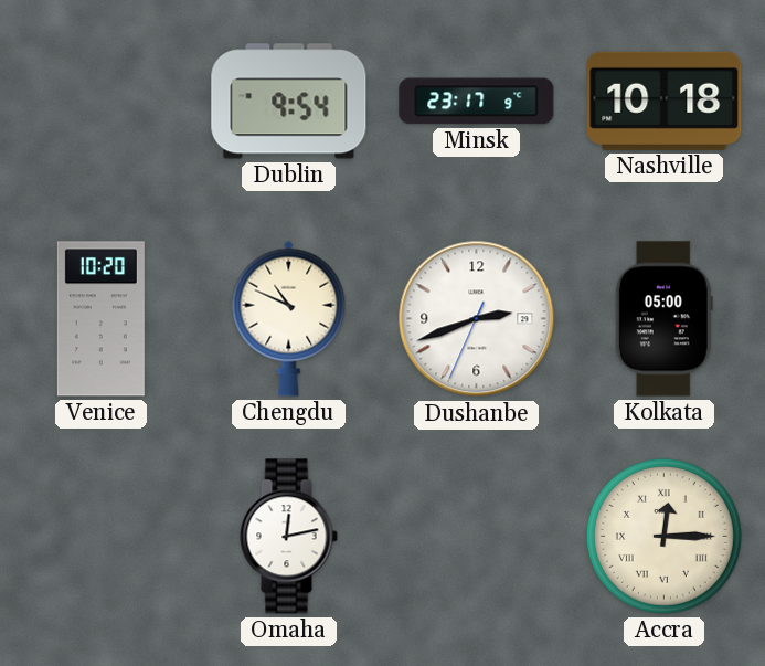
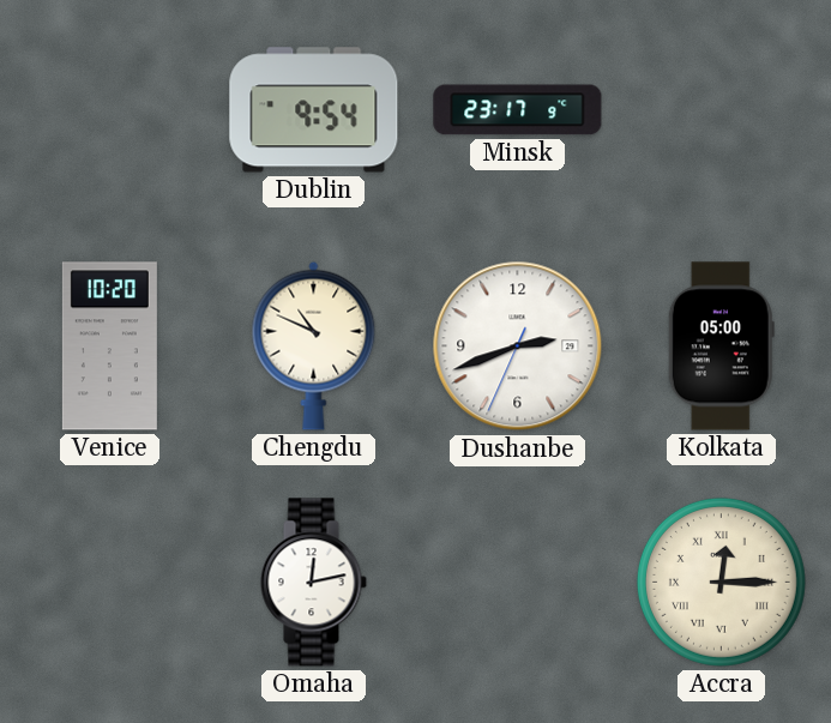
Nashville: 10:18 -> none
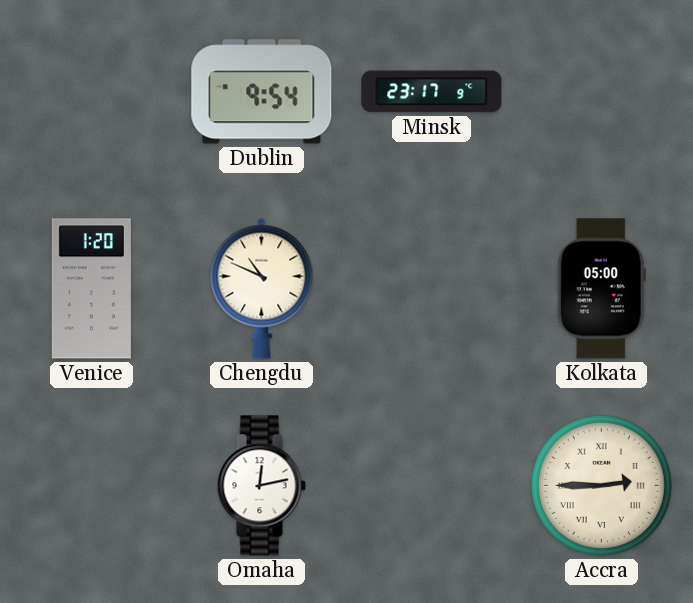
Venice: 10:20 -> 1:20
Dushanbe: 2:41 -> none
Accra: 12:15 -> 2:45
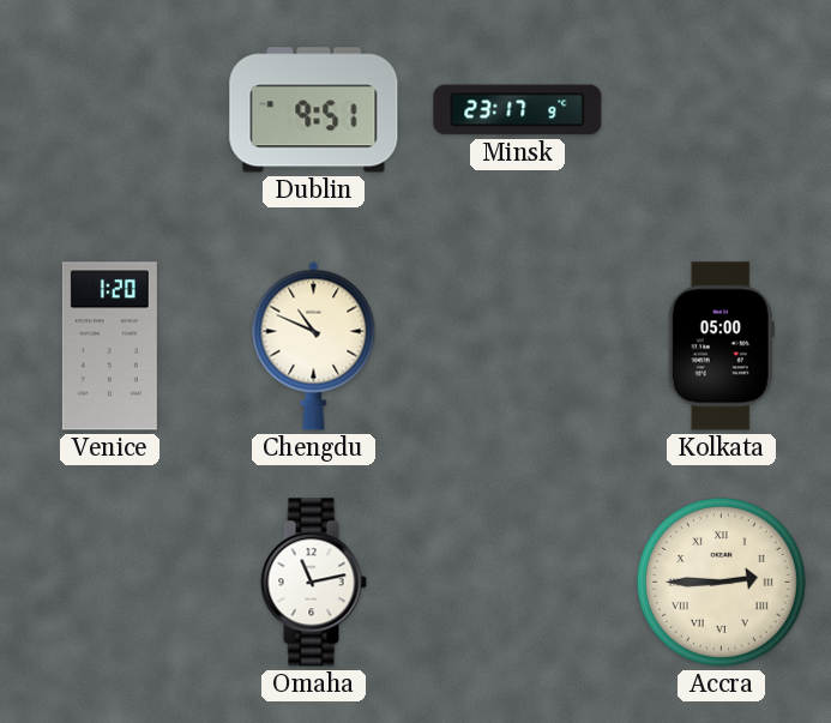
Dublin: 9:54 -> 9:51
Omaha: 12:13 -> 11:13
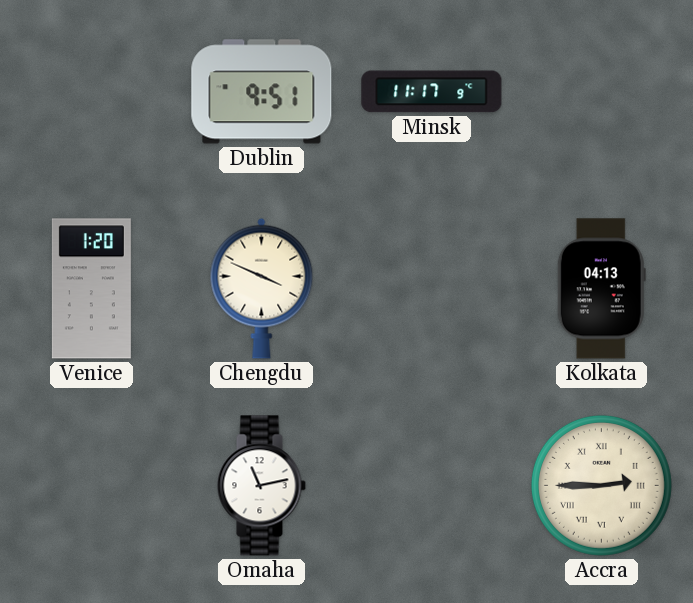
Minsk: 23:17 -> 11:17
Chengdu: 10:49 -> 3:49
Kolkata: 05:00 -> 04:13
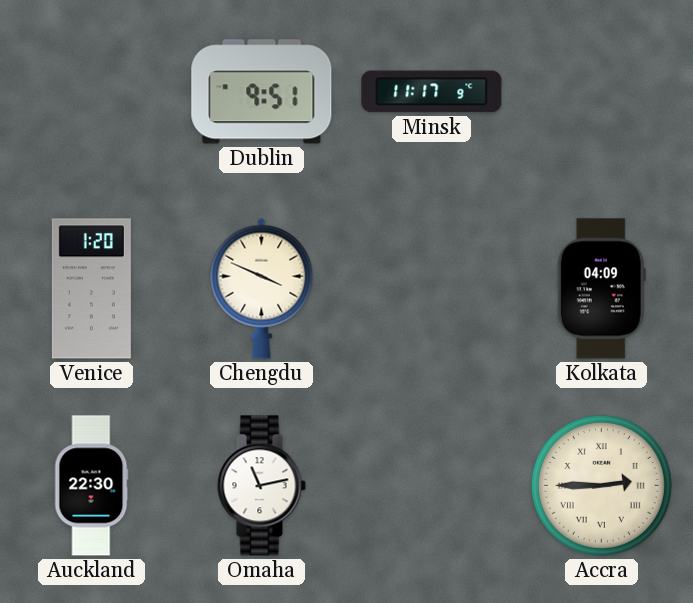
Kolkata: 04:13 -> 04:09
Auckland: none -> 22:30
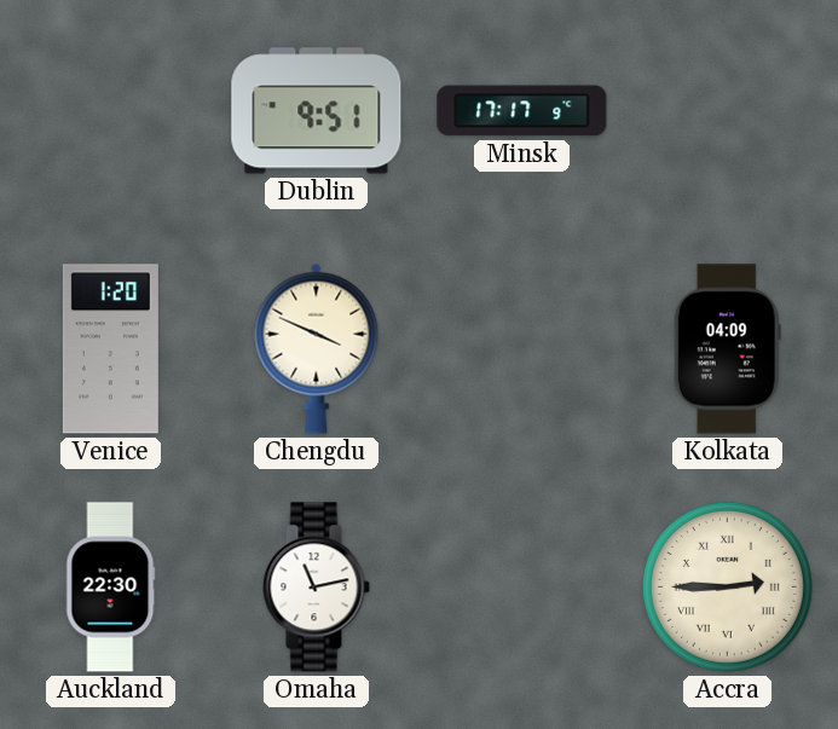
Minsk: 11:17 -> 17:17
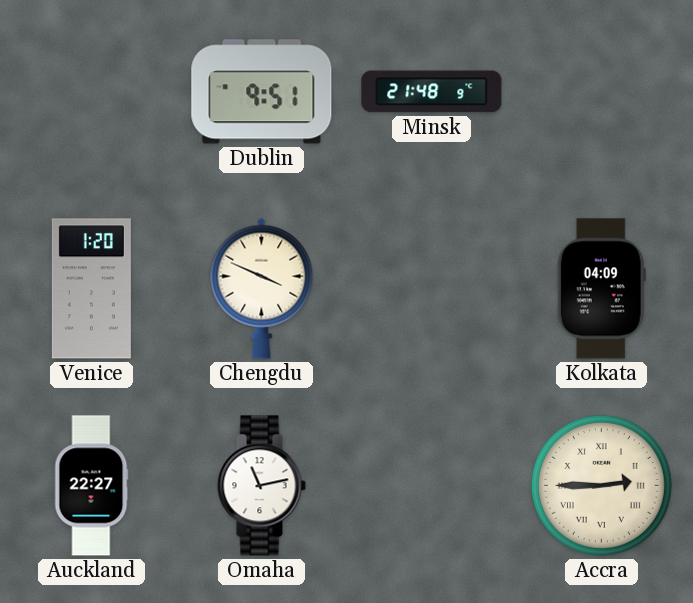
Minsk: 17:17 -> 21:48
Auckland: 22:30 -> 22:27
